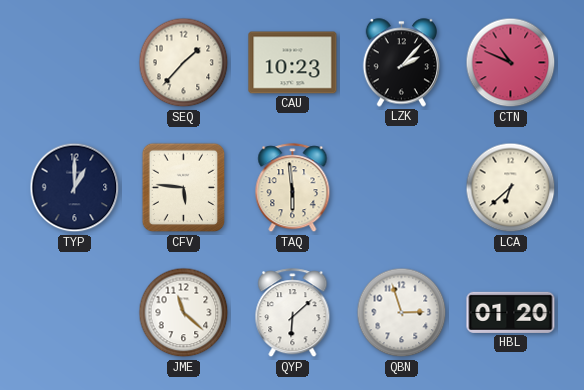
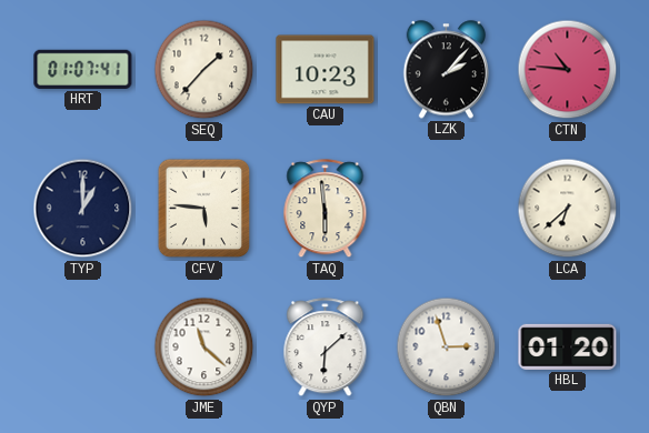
HRT: none -> 01:07
CTN: 10:49 -> 10:46
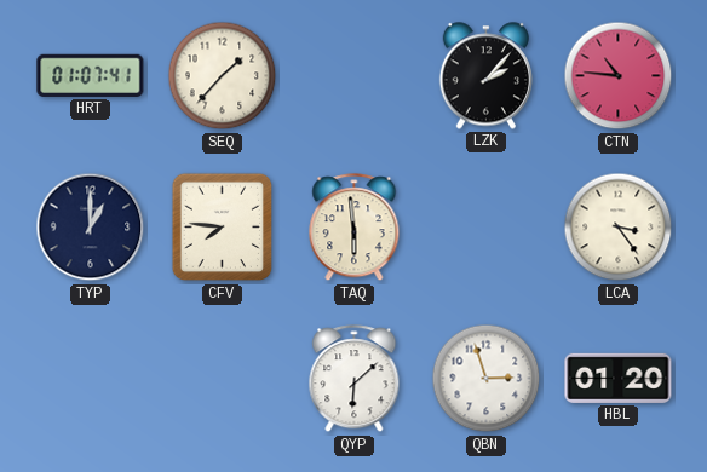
CAU: 10:23 -> none
CFV: 5:46 -> 7:46
LCA: 6:38 -> 3:24
JME: 11:22 -> none
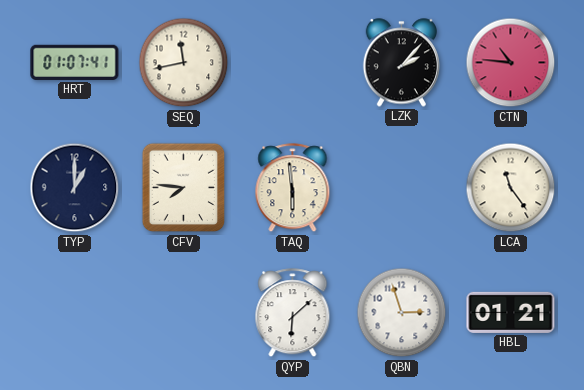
SEQ: 1:37 -> 11:43
LCA: 3:24 -> 11:24
HBL: 01:20 -> 01:21
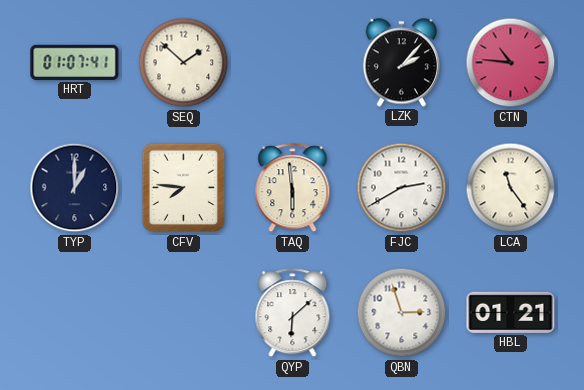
SEQ: 11:43 -> 1:52
FJC: none -> 2:40
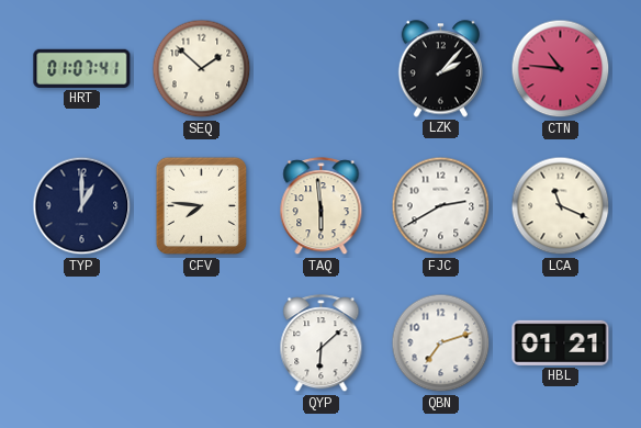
LCA: 11:24 -> 11:19
QBN: 2:57 -> 7:12
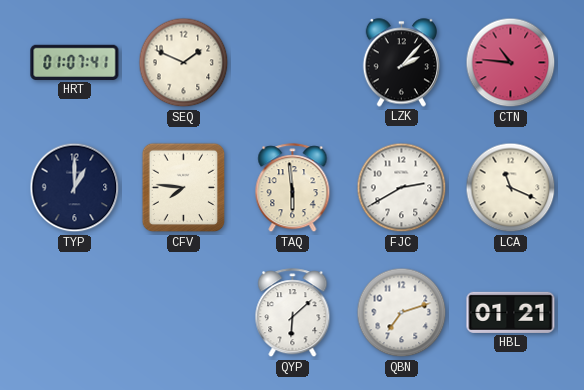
SEQ: 1:52 -> 1:49
